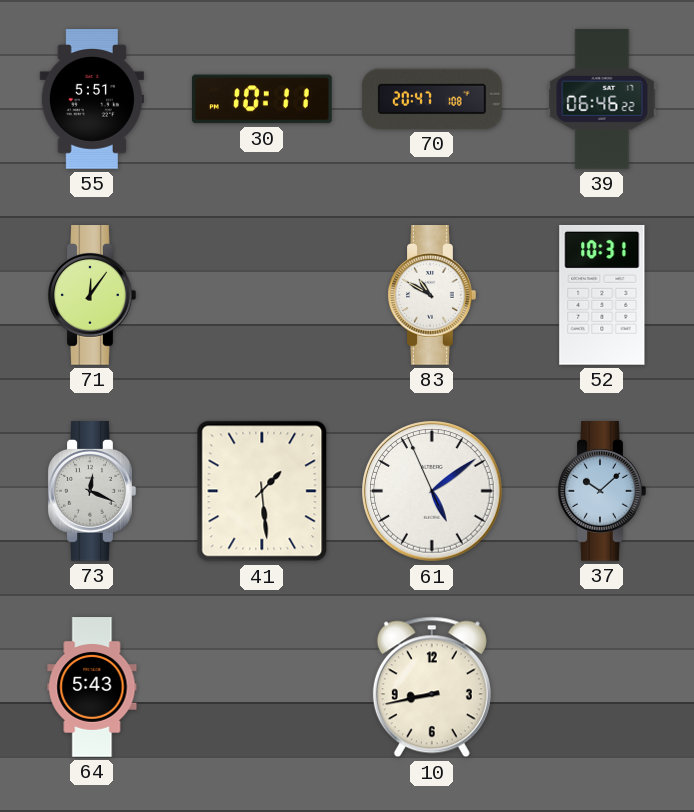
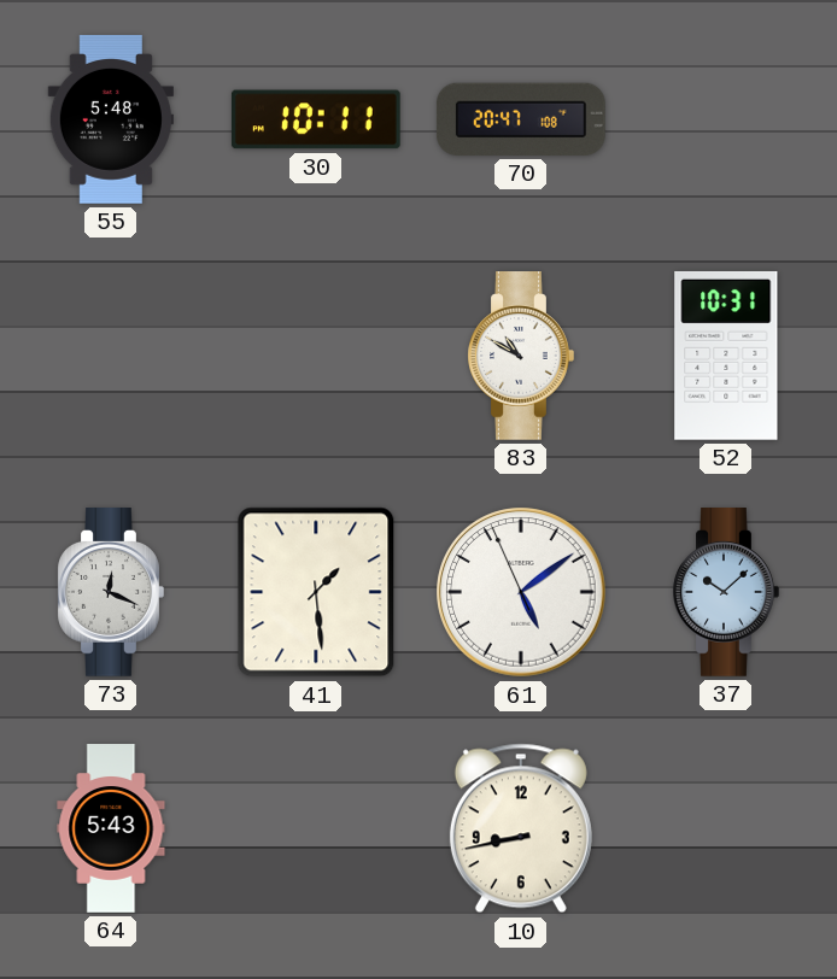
55: 5:51 -> 5:48
39: 06:46 -> none
71: 12:06 -> none
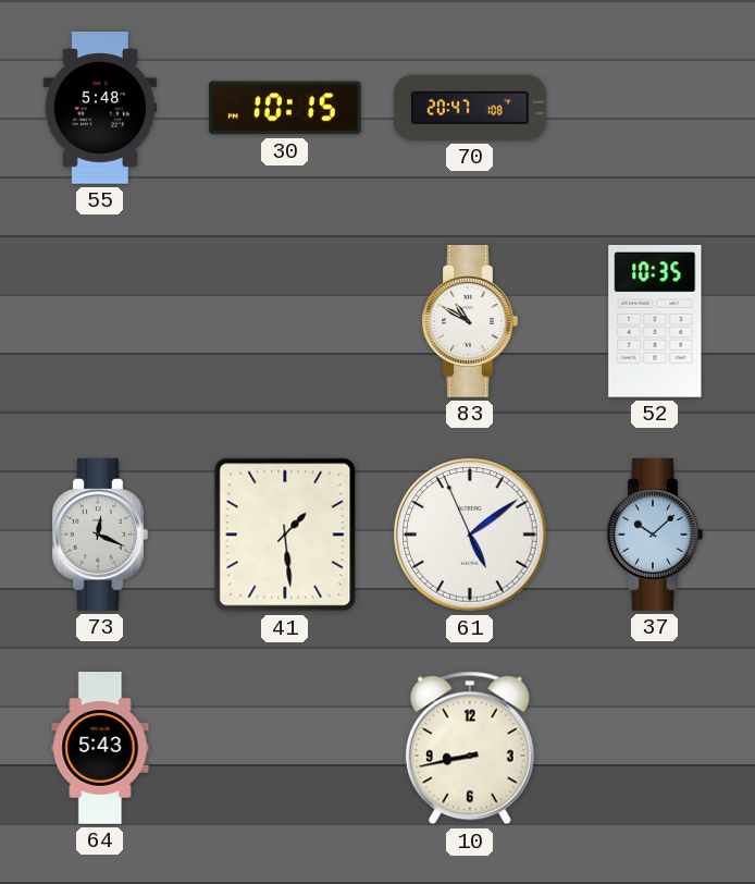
30: 10:11 -> 10:15
52: 10:31 -> 10:35
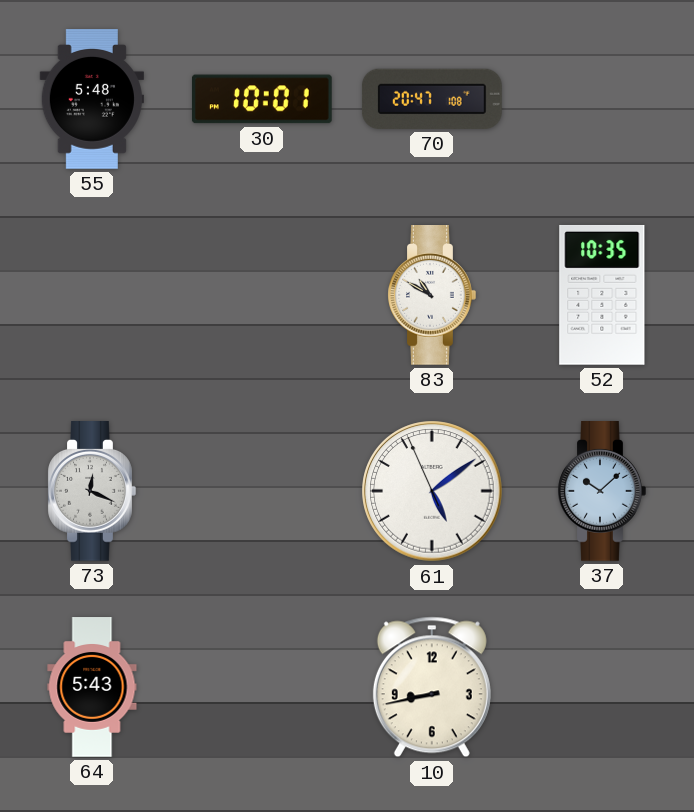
30: 10:15 -> 10:01
41: 1:29 -> none
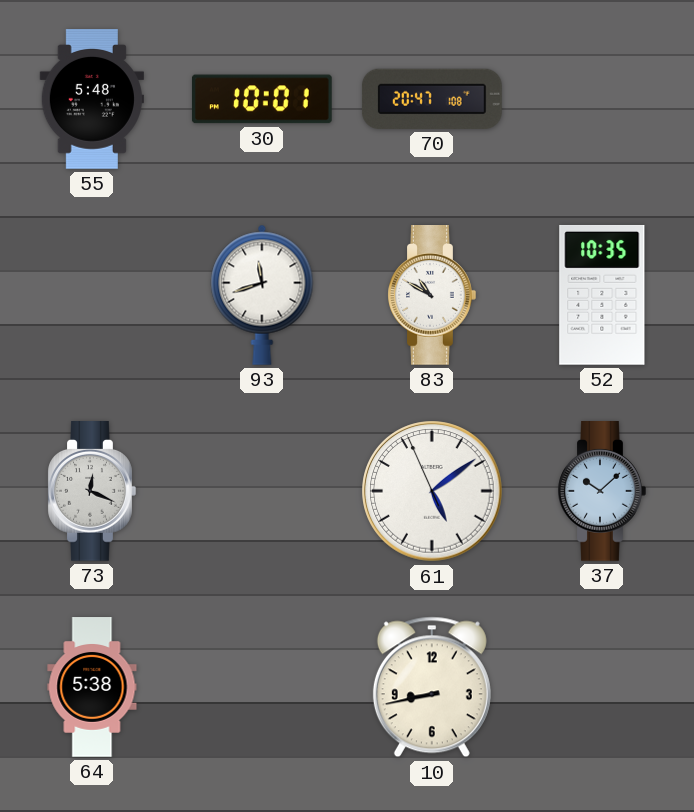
93: none -> 11:42
64: 5:43 -> 5:38
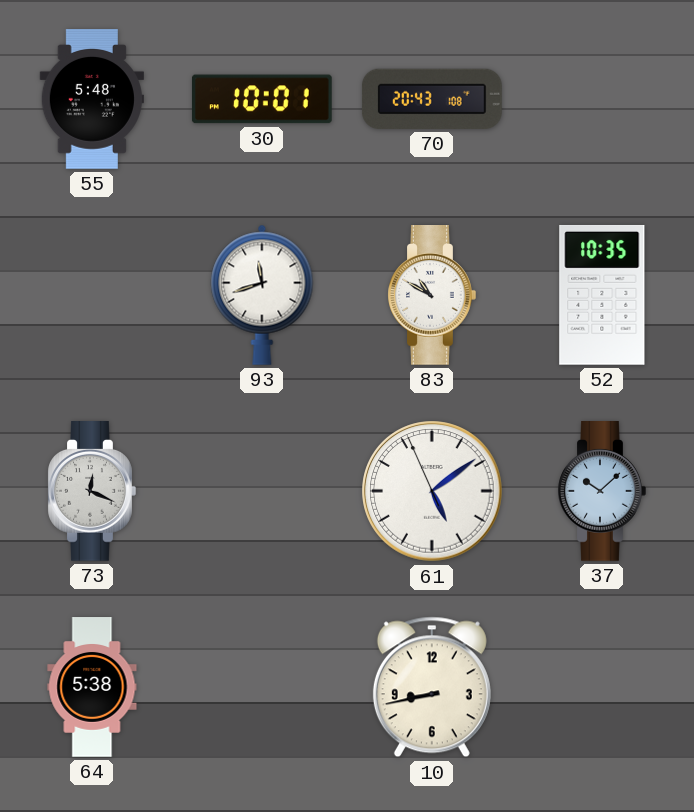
70: 20:47 -> 20:43
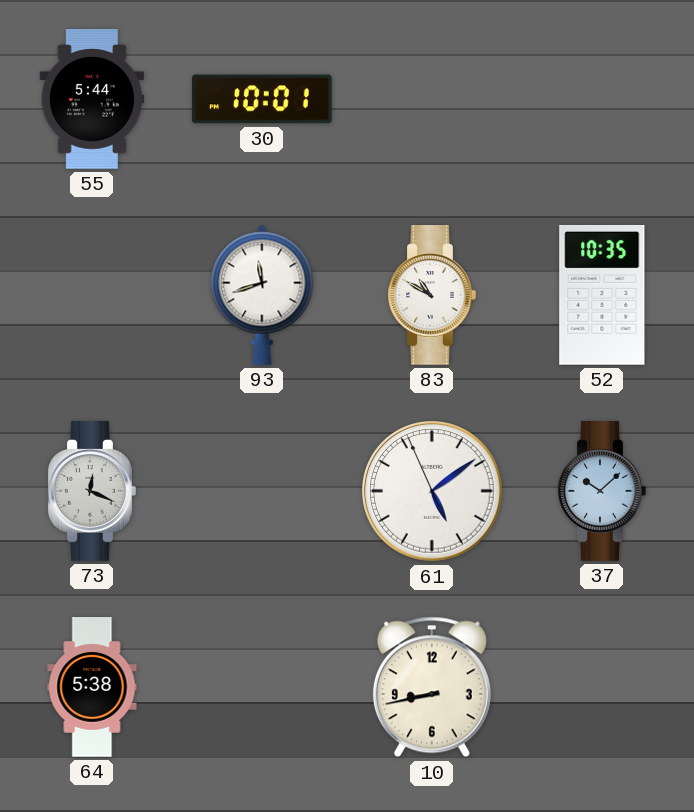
55: 5:48 -> 5:44
70: 20:43 -> none
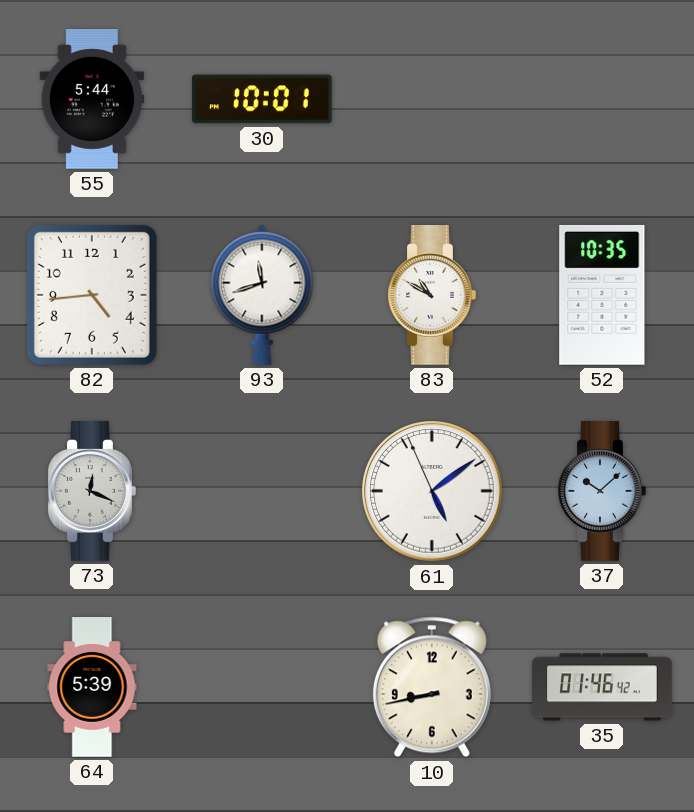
82: none -> 4:44
64: 5:38 -> 5:39
35: none -> 01:46
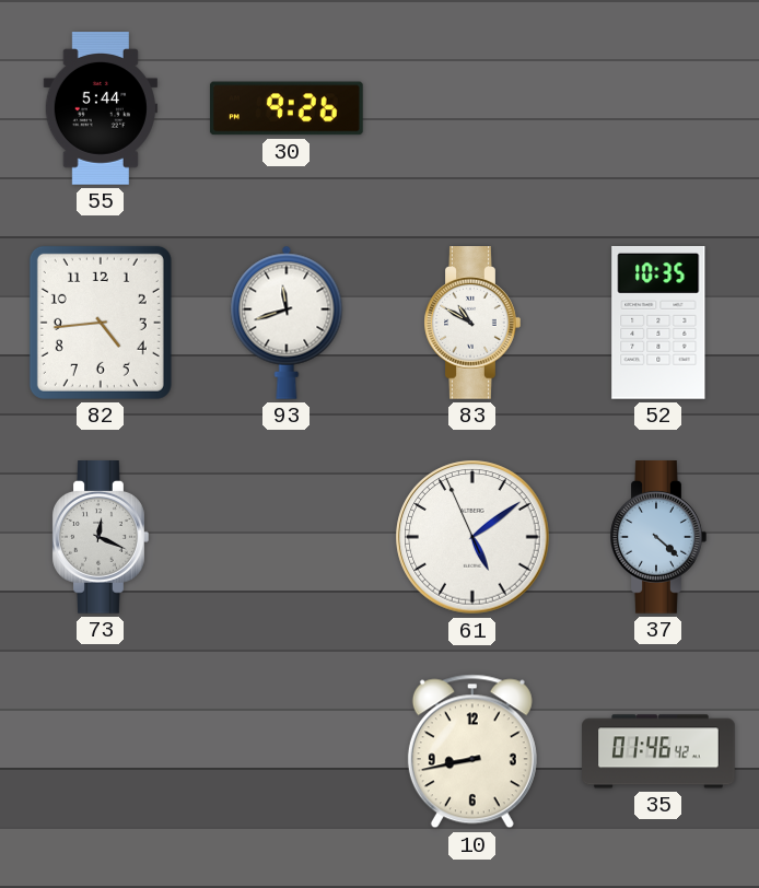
30: 10:01 -> 9:26
37: 10:08 -> 4:22
64: 5:39 -> none
